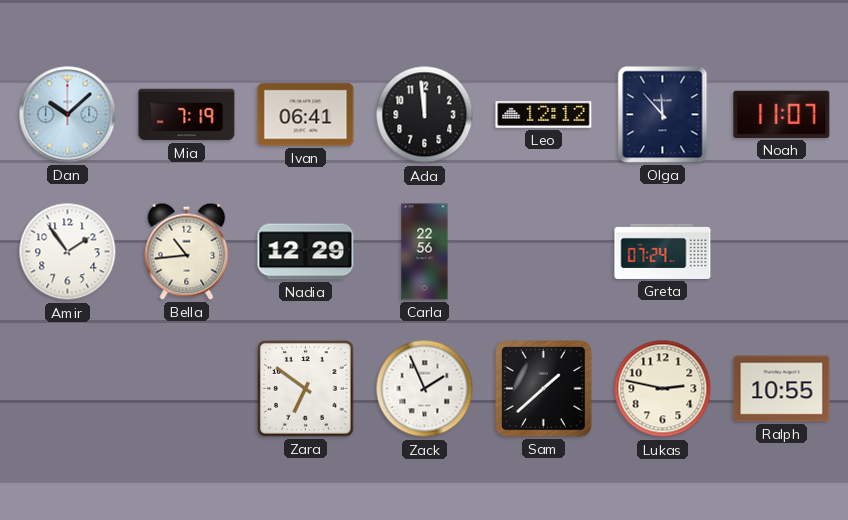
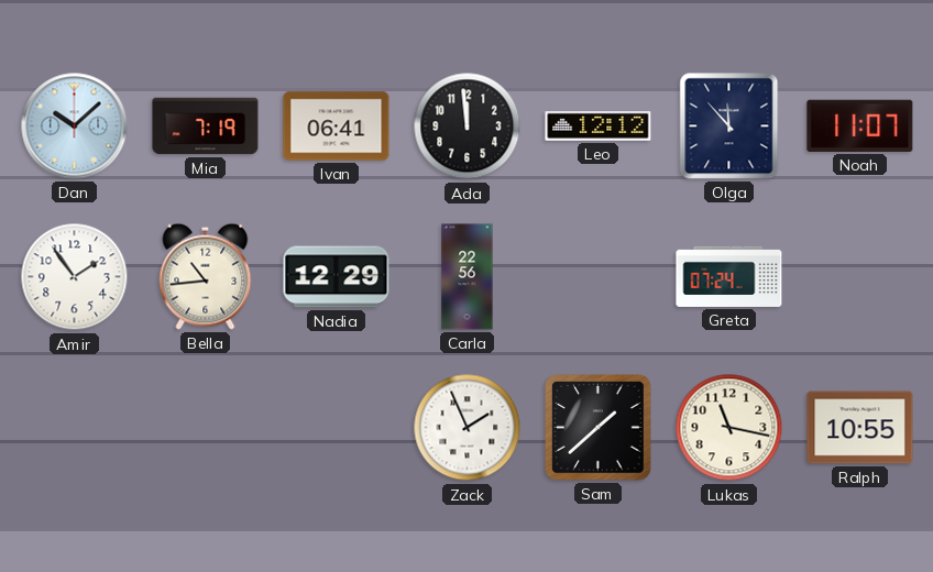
Zara: 6:51 -> none
Lukas: 2:47 -> 11:17
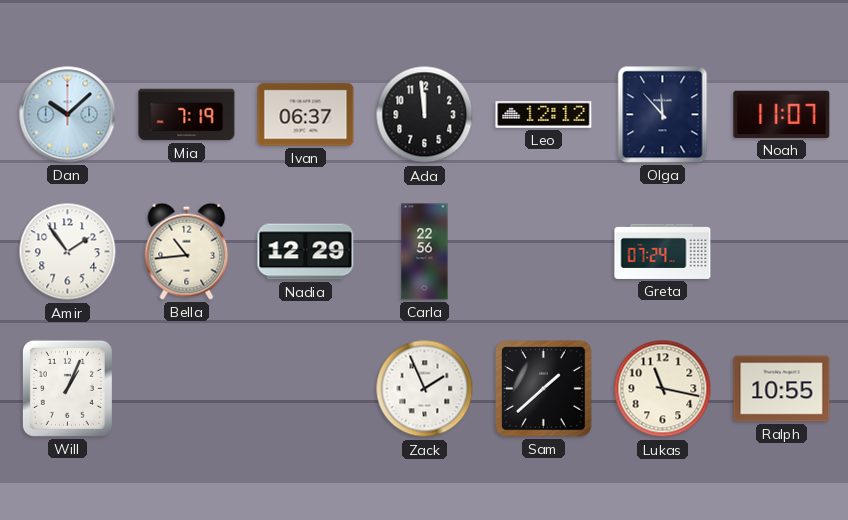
Ivan: 06:41 -> 06:37
Will: none -> 1:04
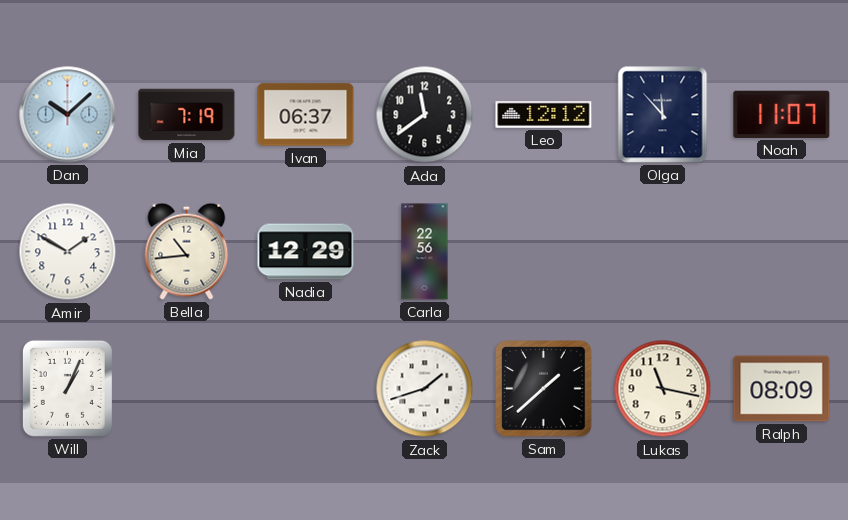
Ada: 11:59 -> 11:39
Amir: 1:54 -> 1:50
Greta: 07:24 -> none
Zack: 1:56 -> 1:42
Ralph: 10:55 -> 08:09
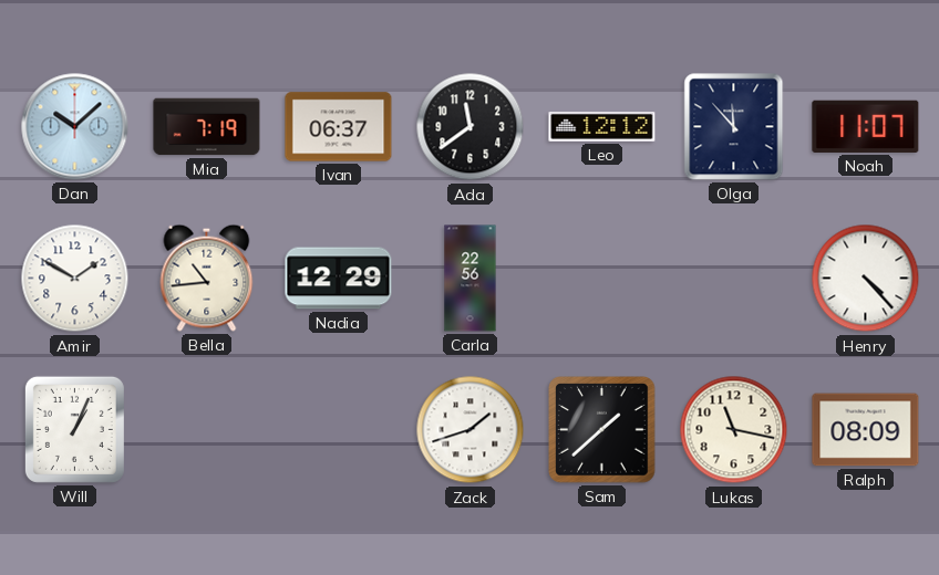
Henry: none -> 4:23
